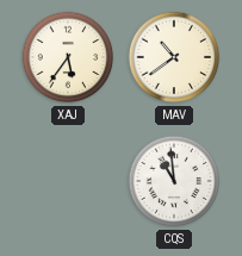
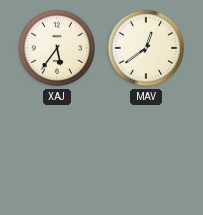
MAV: 10:39 -> 12:39
CQS: 10:59 -> none
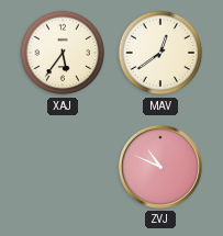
ZVJ: none -> 10:49
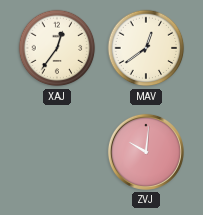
XAJ: 5:36 -> 12:36
ZVJ: 10:49 -> 10:01
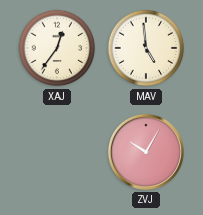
MAV: 12:39 -> 4:59
ZVJ: 10:01 -> 10:05
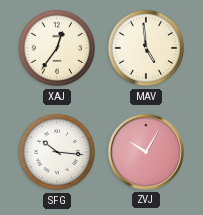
SFG: none -> 10:16
